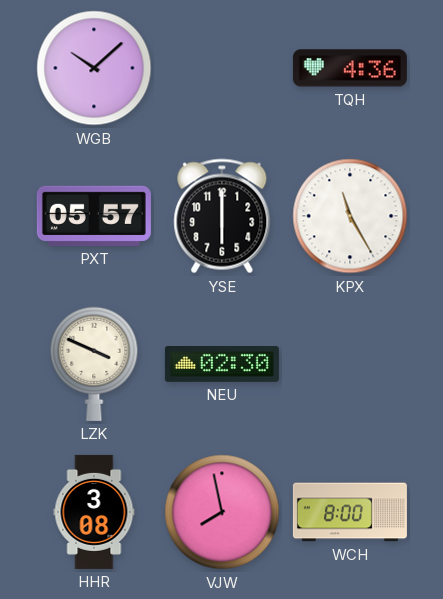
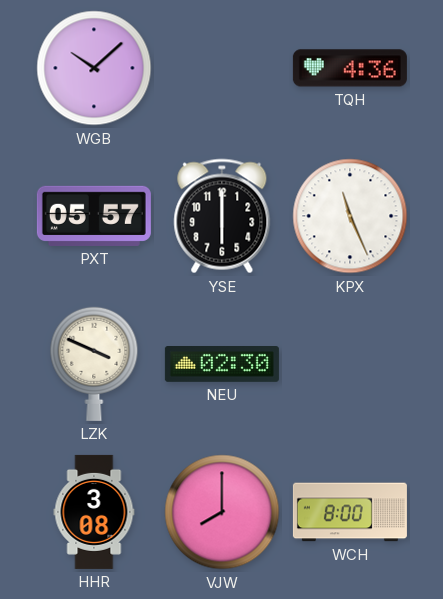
KPX: 11:25 -> 11:26
VJW: 7:58 -> 8:00
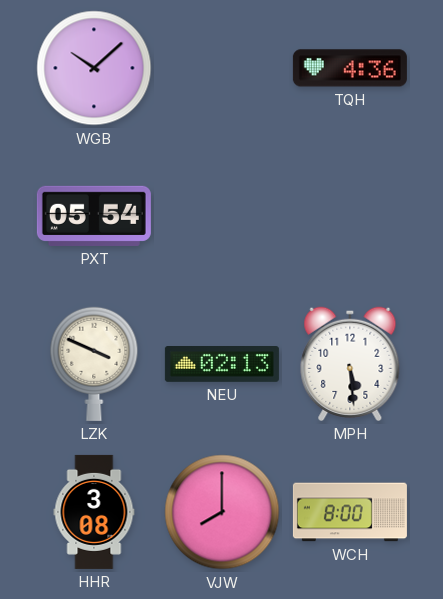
PXT: 05:57 -> 05:54
YSE: 6:00 -> none
KPX: 11:26 -> none
NEU: 02:30 -> 02:13
MPH: none -> 5:29
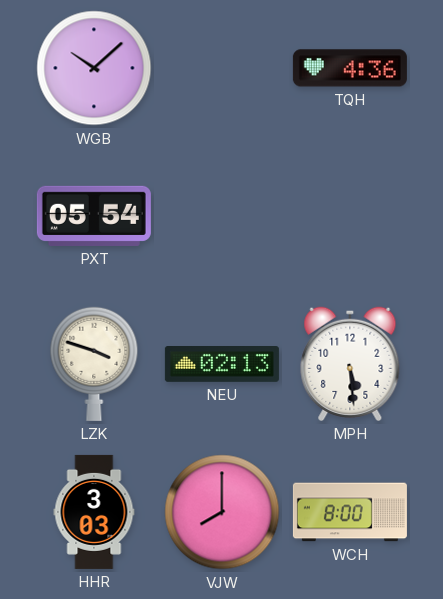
LZK: 3:49 -> 3:48
HHR: 3:08 -> 3:03
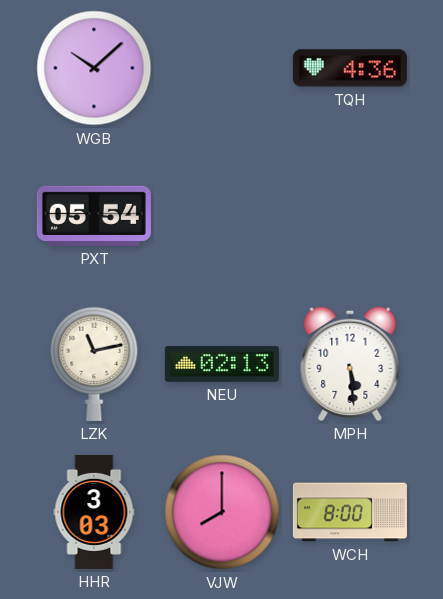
LZK: 3:48 -> 11:13
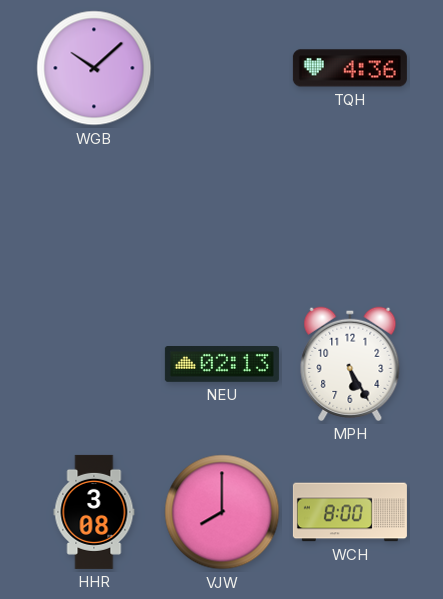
PXT: 05:54 -> none
LZK: 11:13 -> none
MPH: 5:29 -> 5:25
HHR: 3:03 -> 3:08
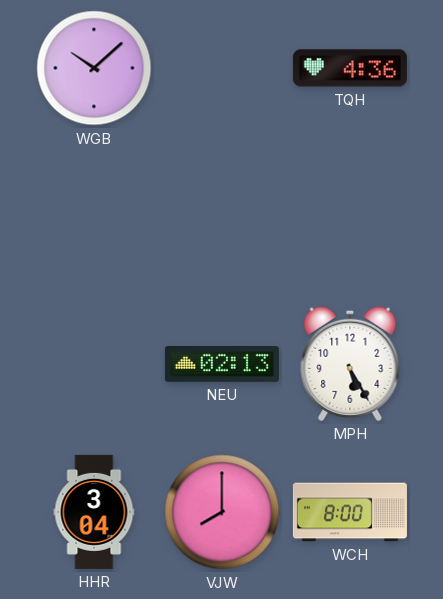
HHR: 3:08 -> 3:04
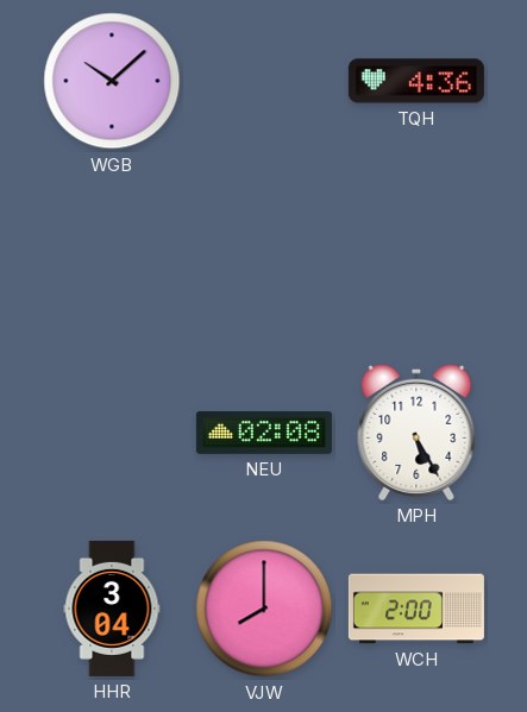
NEU: 02:13 -> 02:08
WCH: 8:00 -> 2:00
